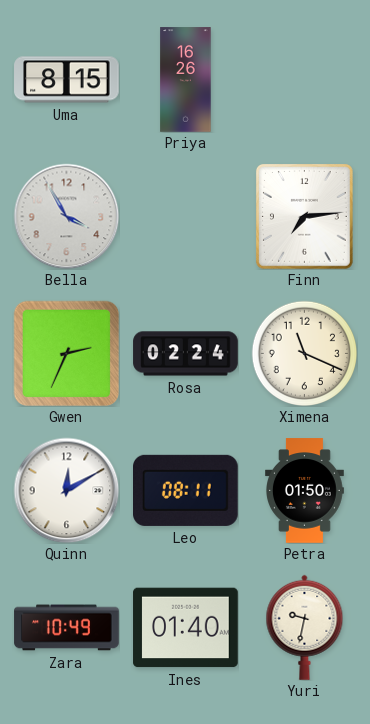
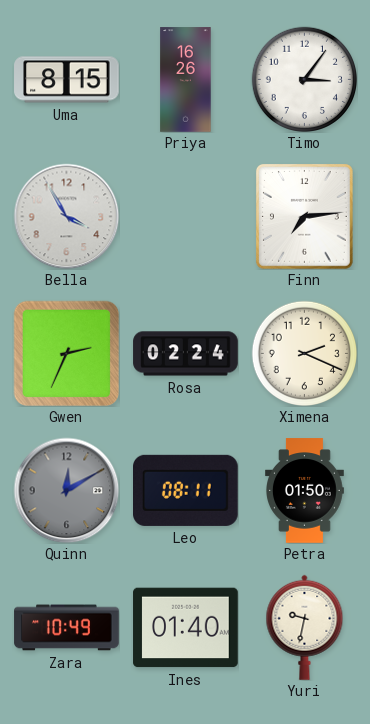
Timo: none -> 3:06
Ximena: 11:19 -> 2:19
Quinn dial: white -> grey
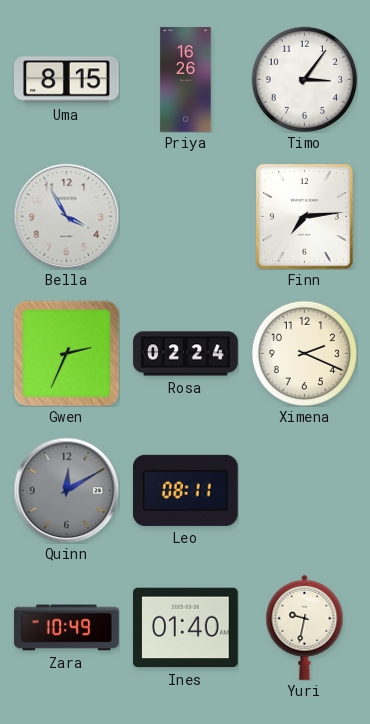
Petra: 01:50 -> none
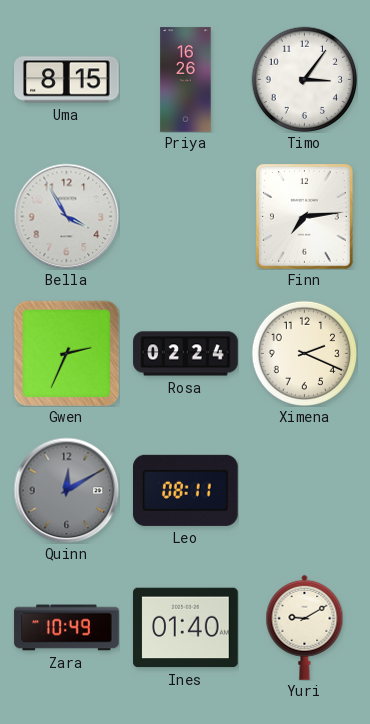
Yuri: 9:32 -> 9:10
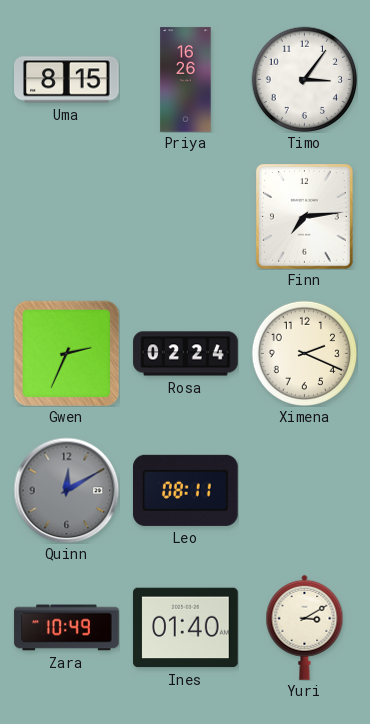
Bella: 3:55 -> none
Yuri: 9:10 -> 3:10
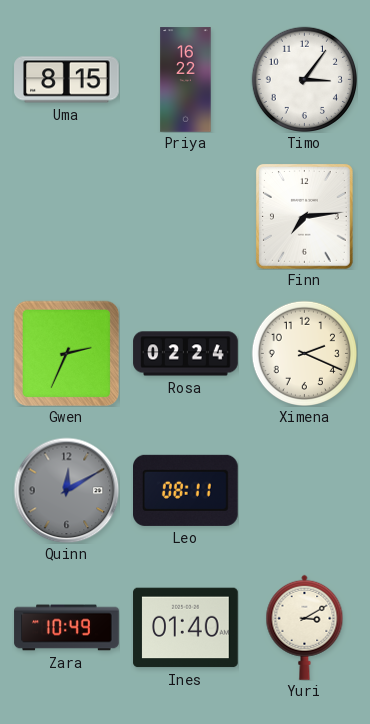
Priya: 16:26 -> 16:22
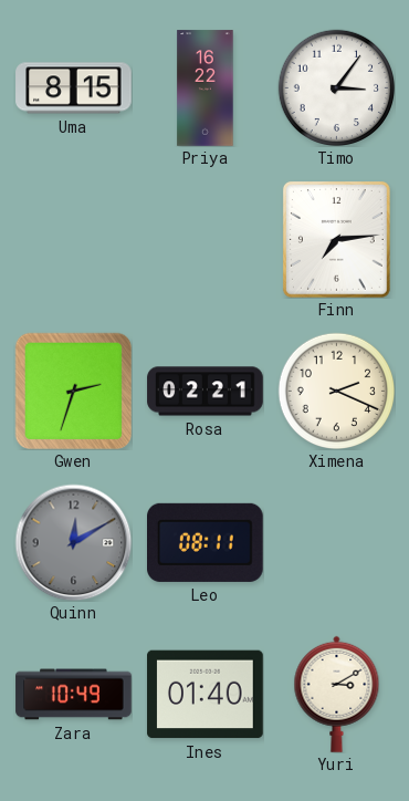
Gwen: 2:34 -> 2:33
Rosa: 02:24 -> 02:21
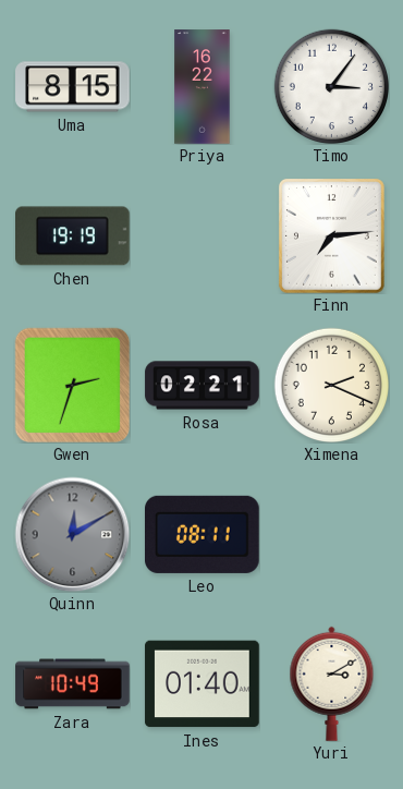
Chen: none -> 19:19
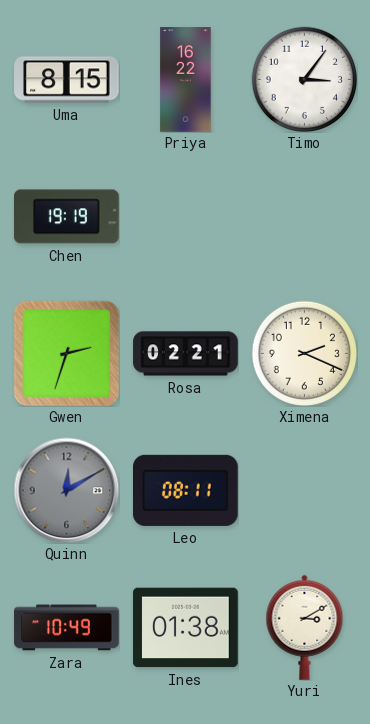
Finn: 7:14 -> none
Ines: 01:40 -> 01:38
